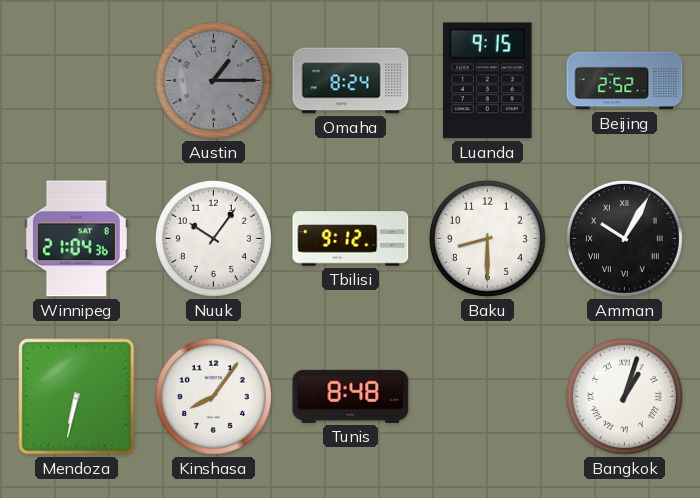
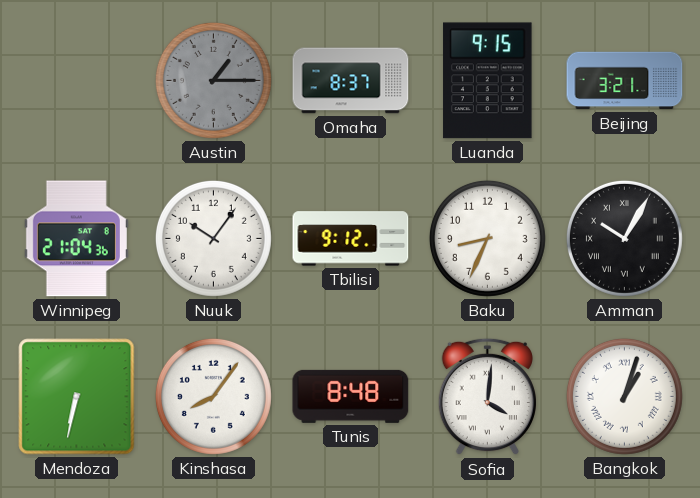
Omaha: 8:24 -> 8:37
Beijing: 2:52 -> 3:21
Baku: 8:30 -> 8:34
Sofia: none -> 4:01
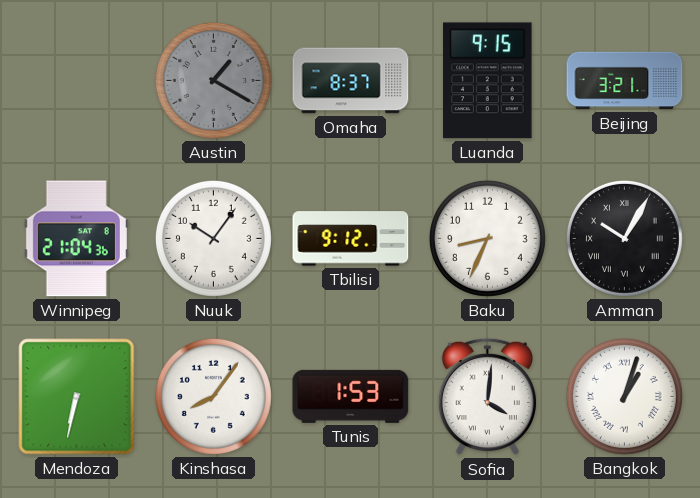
Austin: 1:15 -> 1:20
Tunis: 8:48 -> 1:53
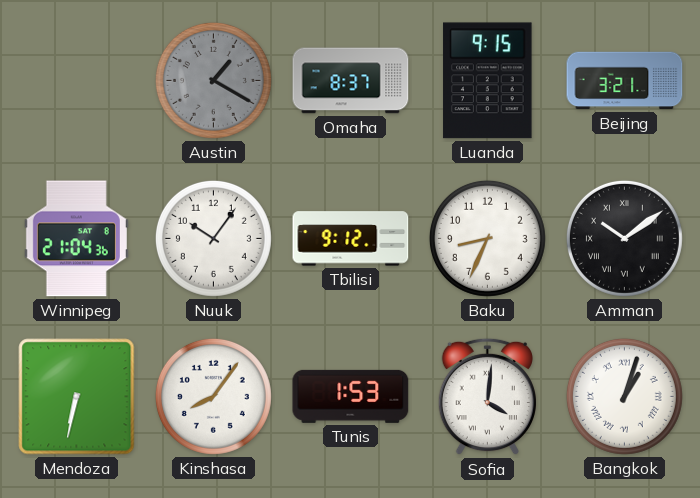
Amman: 10:05 -> 10:09
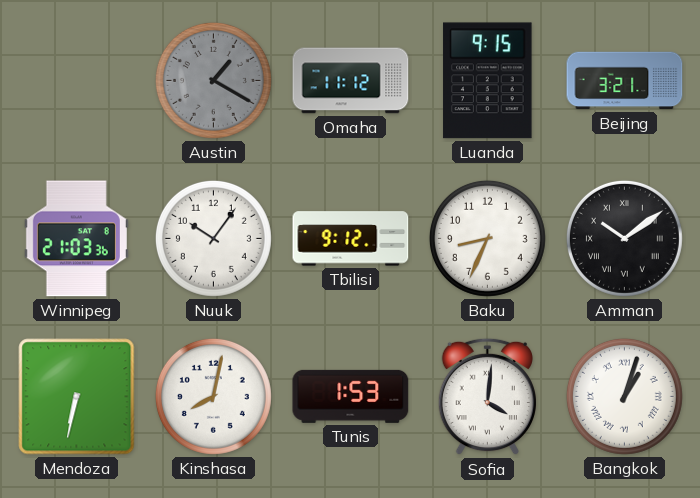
Omaha: 8:37 -> 11:12
Winnipeg: 21:04 -> 21:03
Kinshasa: 8:06 -> 8:02
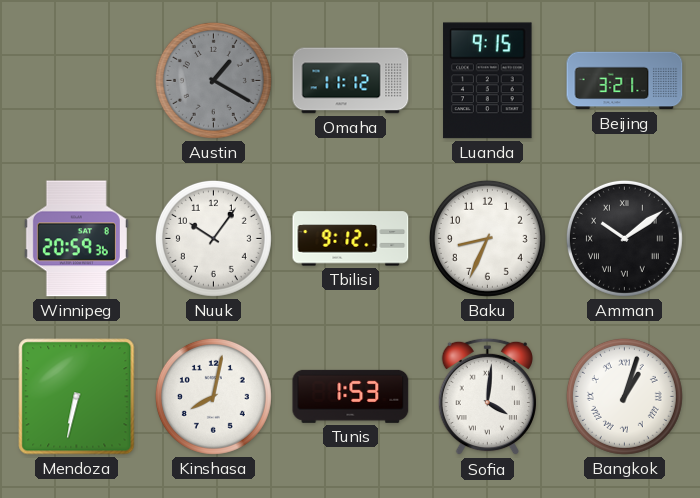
Winnipeg: 21:03 -> 20:59
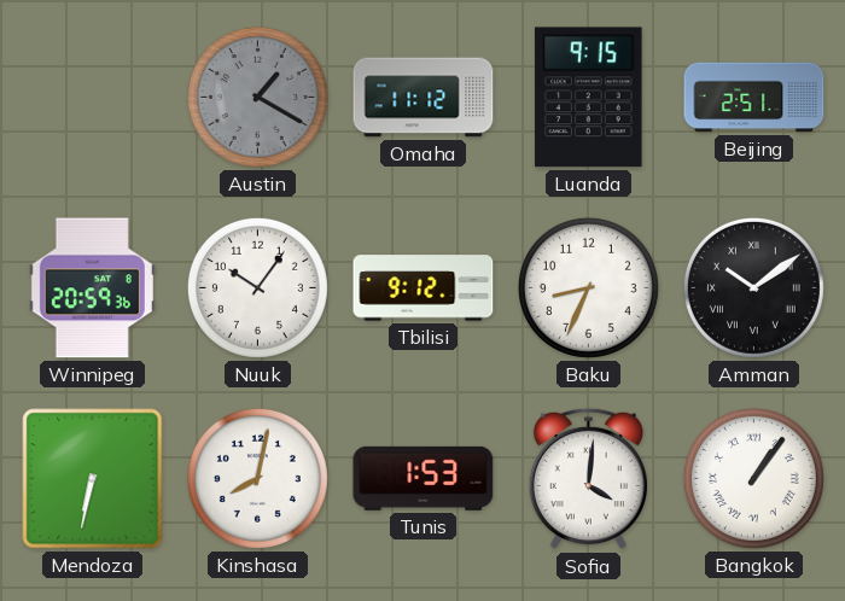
Beijing: 3:21 -> 2:51
Bangkok: 1:03 -> 1:06
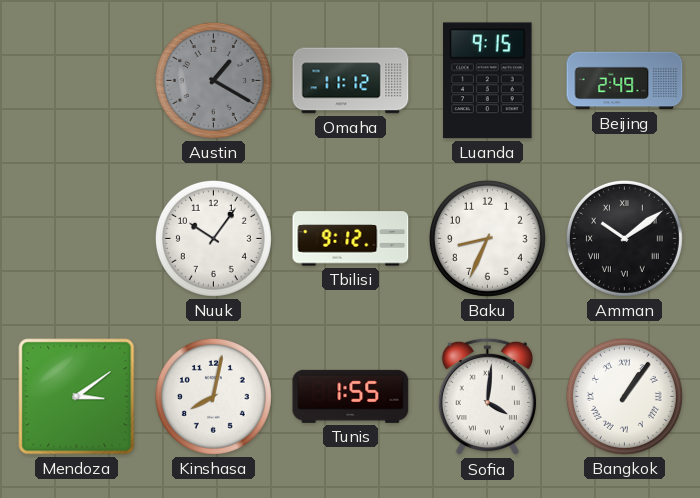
Beijing: 2:51 -> 2:49
Winnipeg: 20:59 -> none
Mendoza: 6:32 -> 3:09
Tunis: 1:53 -> 1:55
